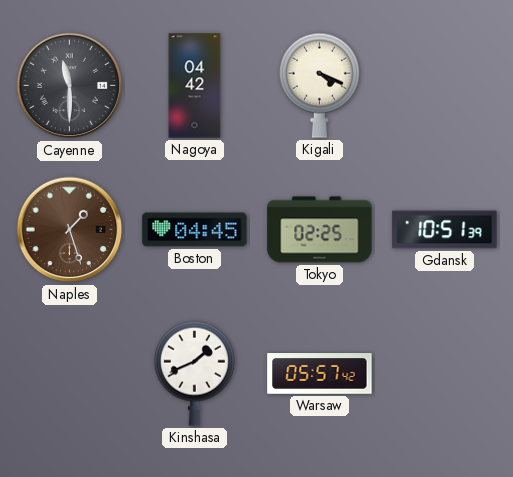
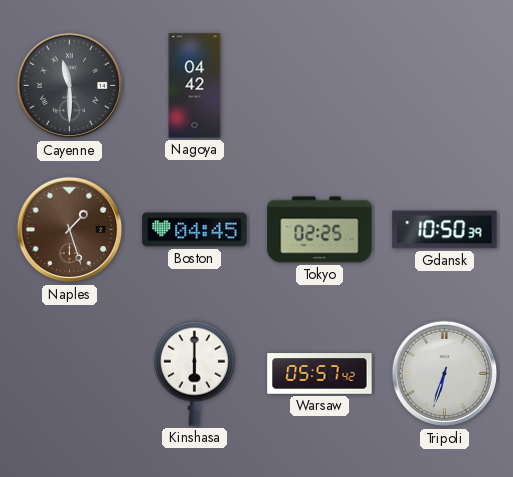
Kigali: 4:19 -> none
Gdansk: 10:51 -> 10:50
Kinshasa: 1:41 -> 6:00
Tripoli: none -> 6:33
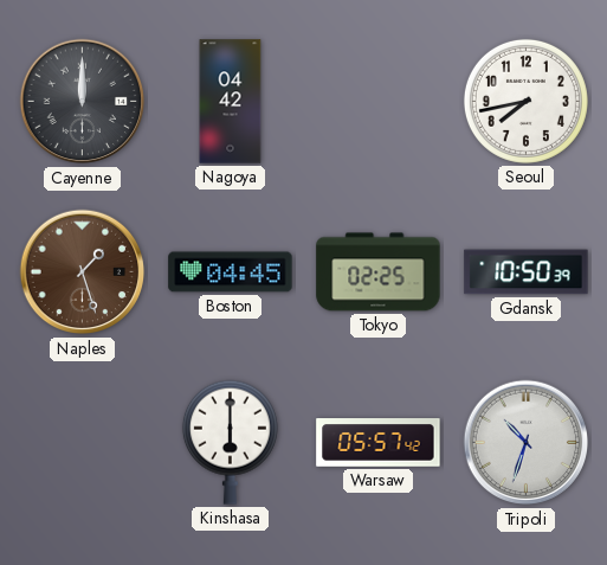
Cayenne: 11:30 -> 12:00
Seoul: none -> 7:43
Tripoli: 6:33 -> 10:33
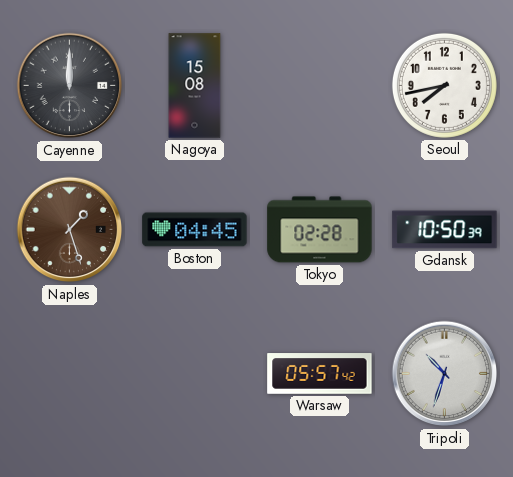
Nagoya: 04:42 -> 15:08
Tokyo: 02:25 -> 02:28
Kinshasa: 6:00 -> none
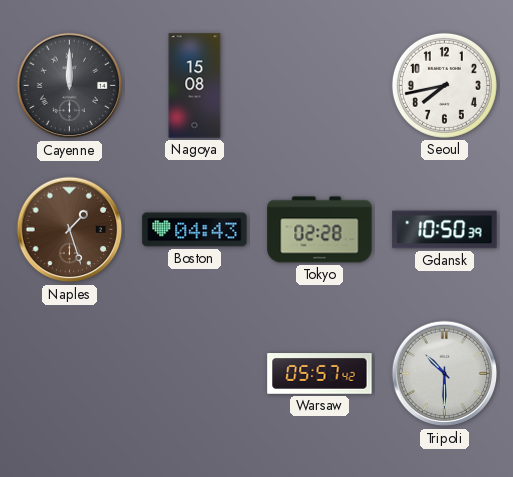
Boston: 04:45 -> 04:43
Tripoli: 10:33 -> 10:30
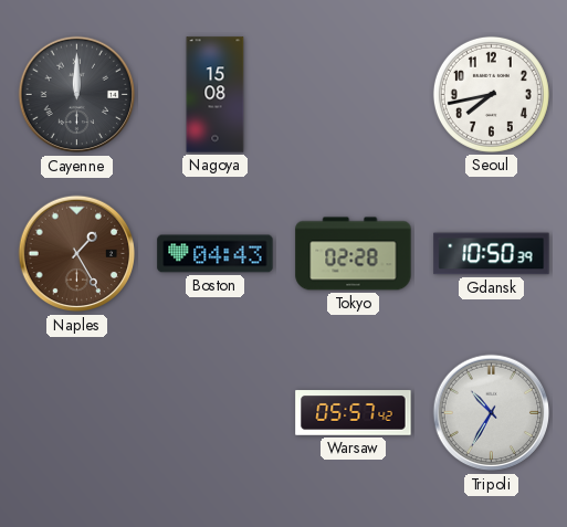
Naples: 1:27 -> 1:25
Tripoli: 10:30 -> 10:35
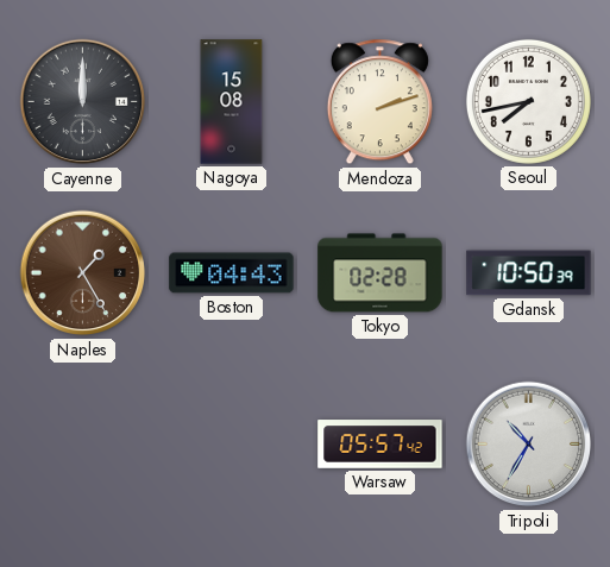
Mendoza: none -> 2:12
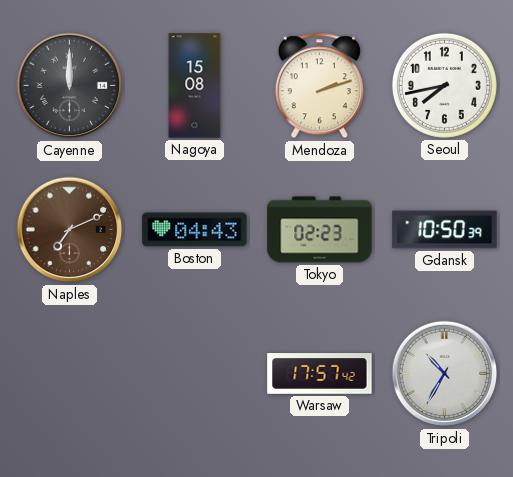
Naples: 1:25 -> 7:11
Tokyo: 02:28 -> 02:23
Warsaw: 05:57 -> 17:57
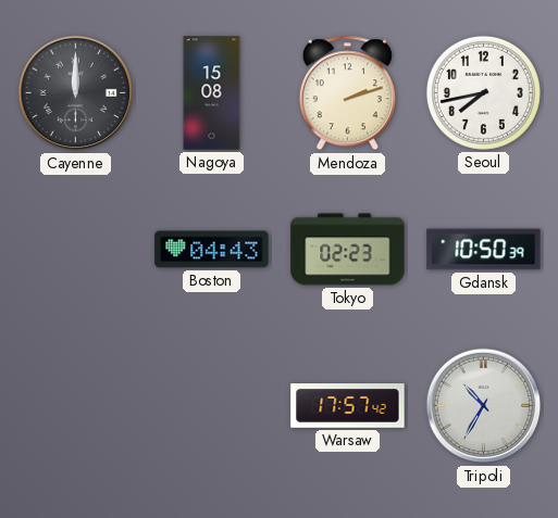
Naples: 7:11 -> none
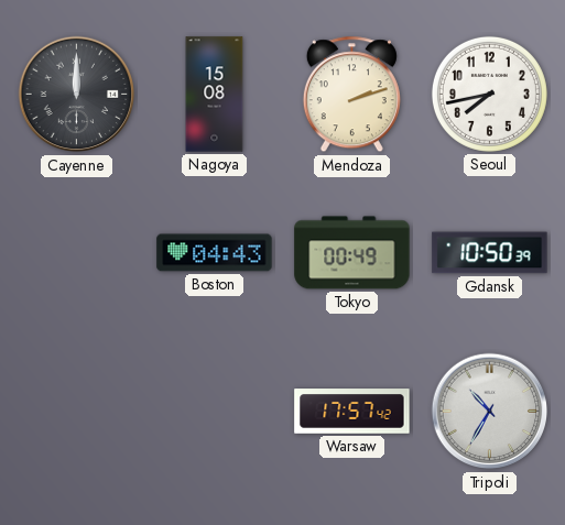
Tokyo: 02:23 -> 00:49
